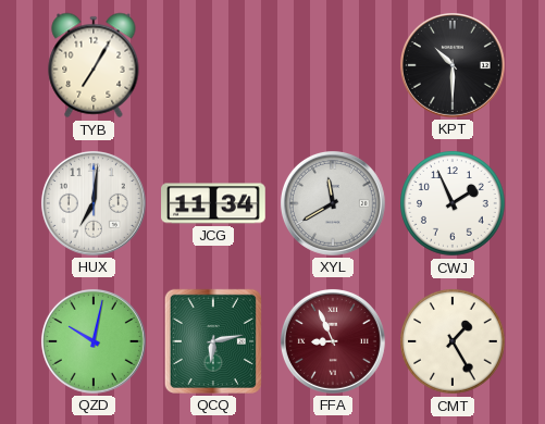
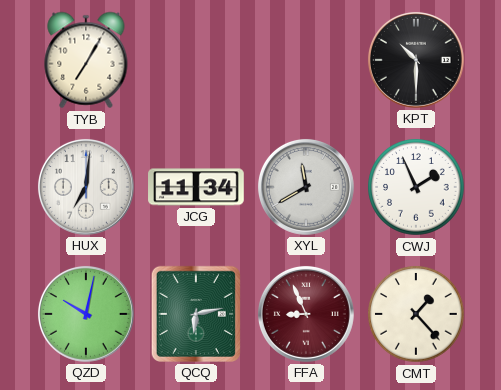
CMT: 1:25 -> 1:23
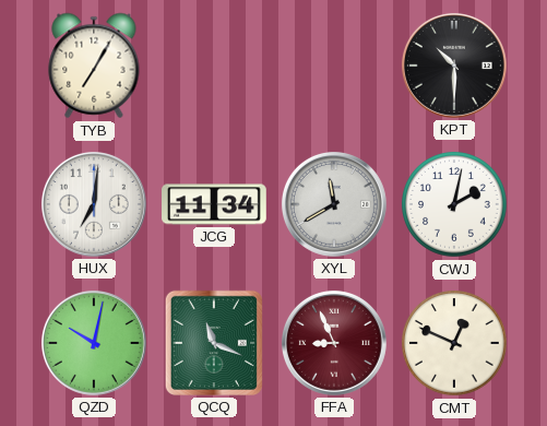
CWJ: 1:56 -> 2:02
QCQ: 6:13 -> 11:19
CMT: 1:23 -> 12:49
